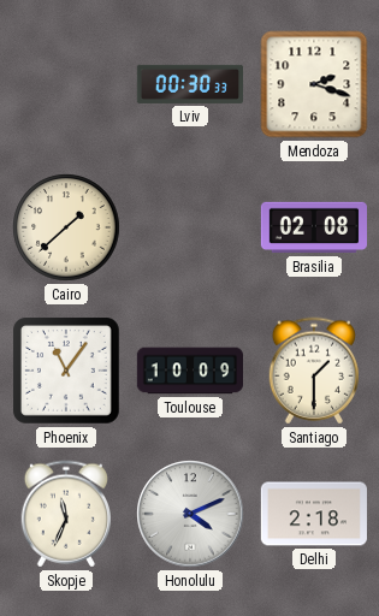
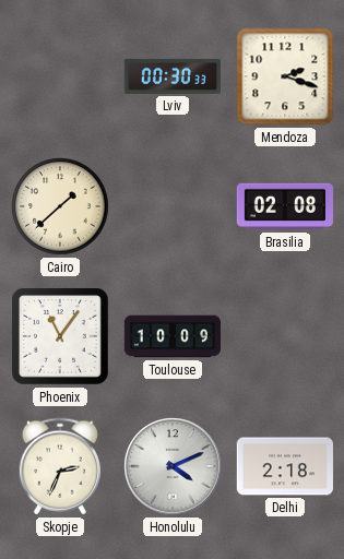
Santiago: 1:30 -> none
Skopje: 11:34 -> 2:34
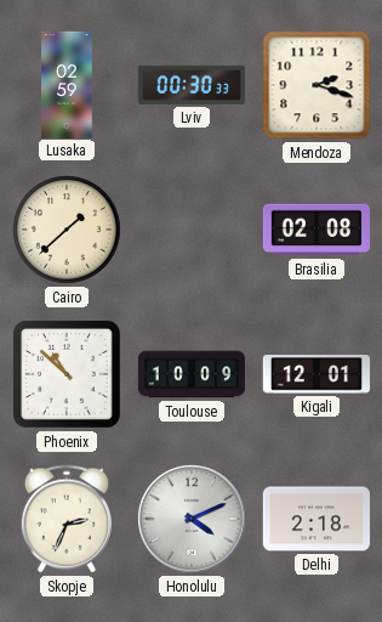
Lusaka: none -> 02:59
Phoenix: 11:06 -> 10:52
Kigali: none -> 12:01
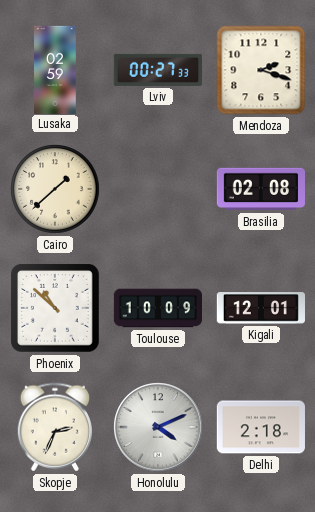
Lviv: 00:30 -> 00:27
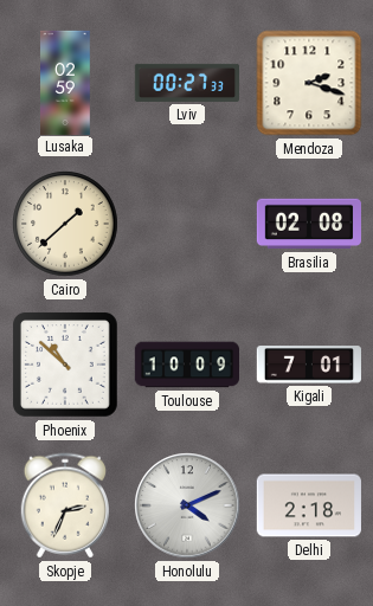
Kigali: 12:01 -> 7:01
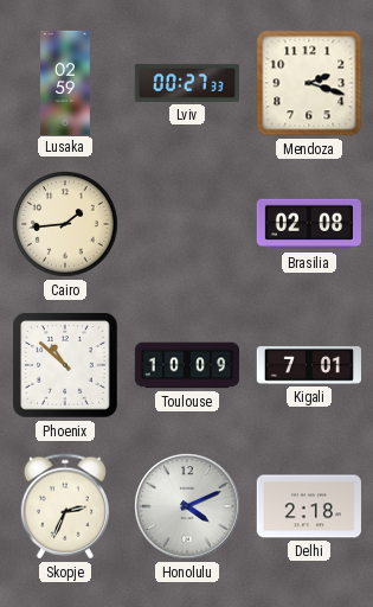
Cairo: 1:38 -> 1:44
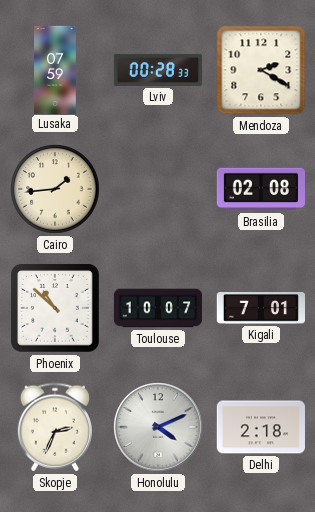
Lusaka: 02:59 -> 07:59
Lviv: 00:27 -> 00:28
Mendoza: 2:18 -> 2:20
Toulouse: 10:09 -> 10:07
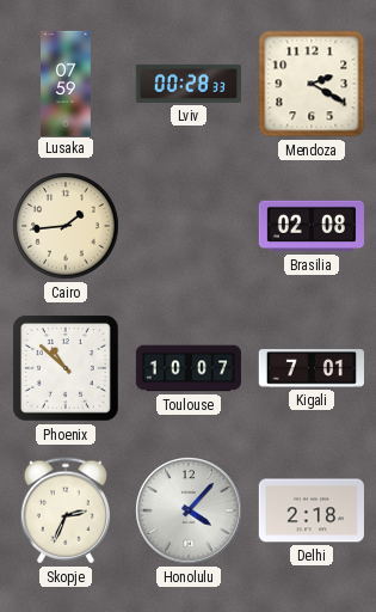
Honolulu: 4:11 -> 4:07
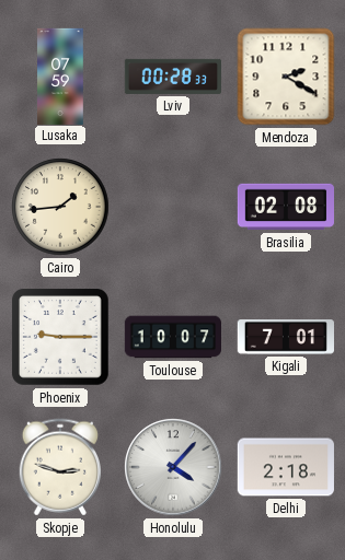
Phoenix: 10:52 -> 9:15
Skopje: 2:34 -> 2:48
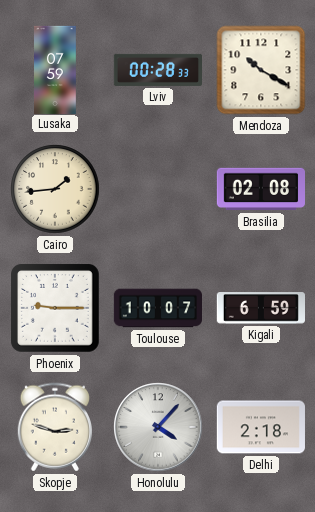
Mendoza: 2:20 -> 10:20
Kigali: 7:01 -> 6:59
